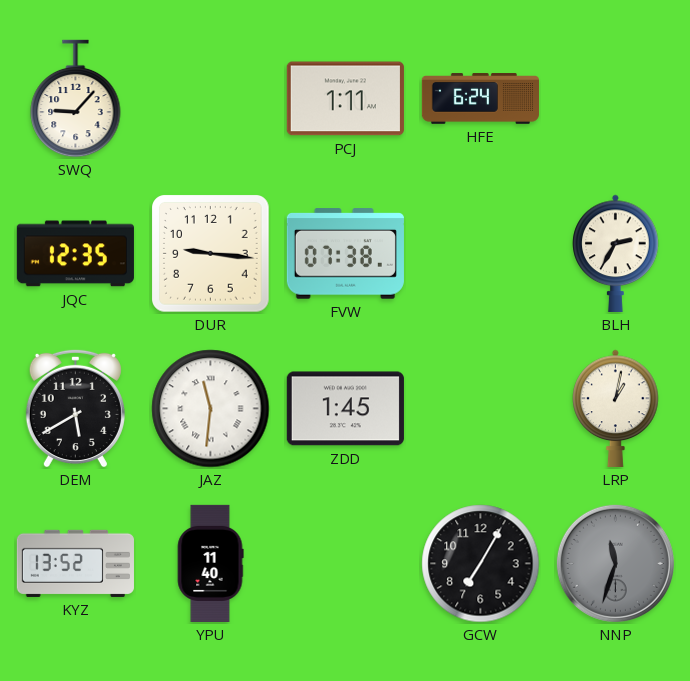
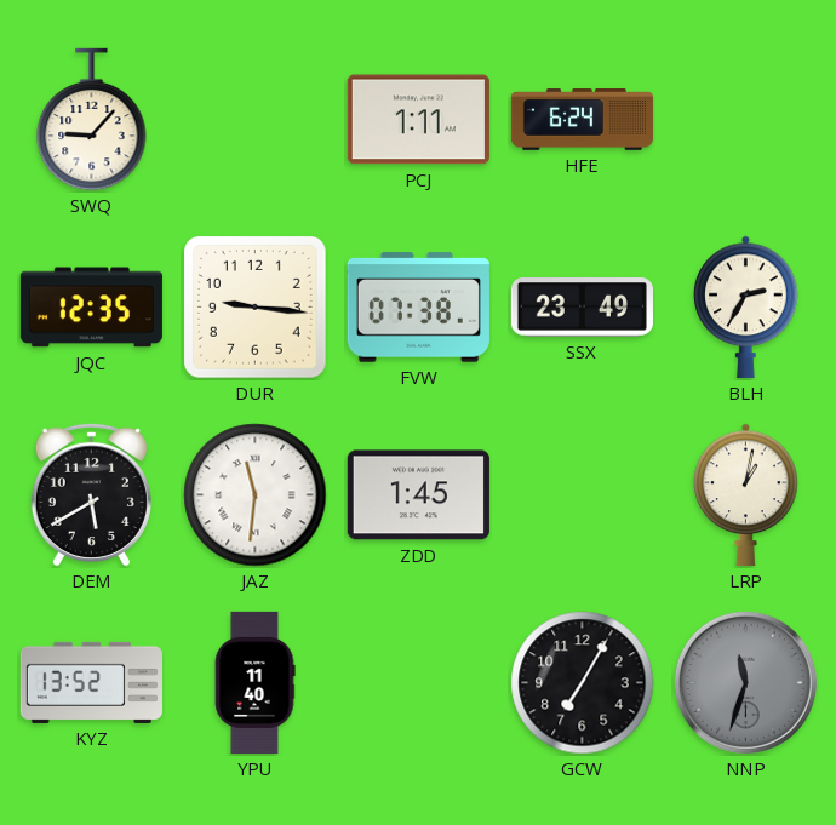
SSX: none -> 23:49
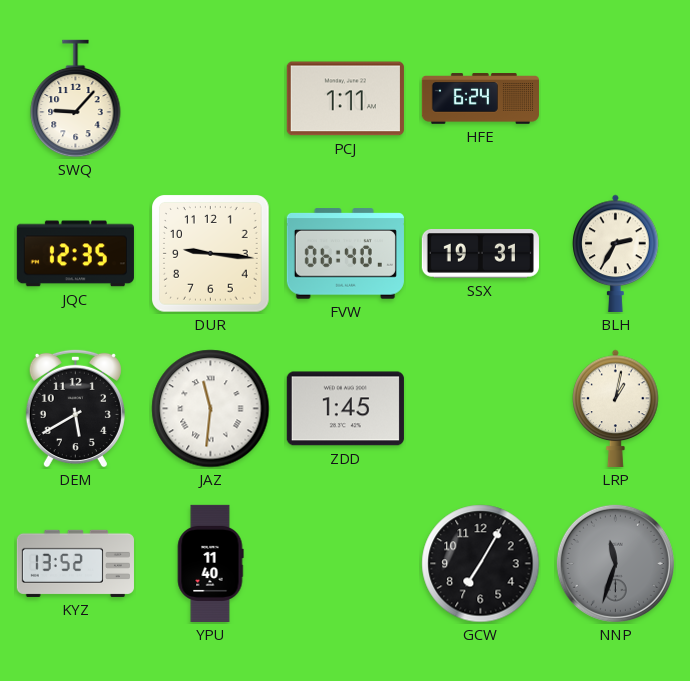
FVW: 07:38 -> 06:40
SSX: 23:49 -> 19:31
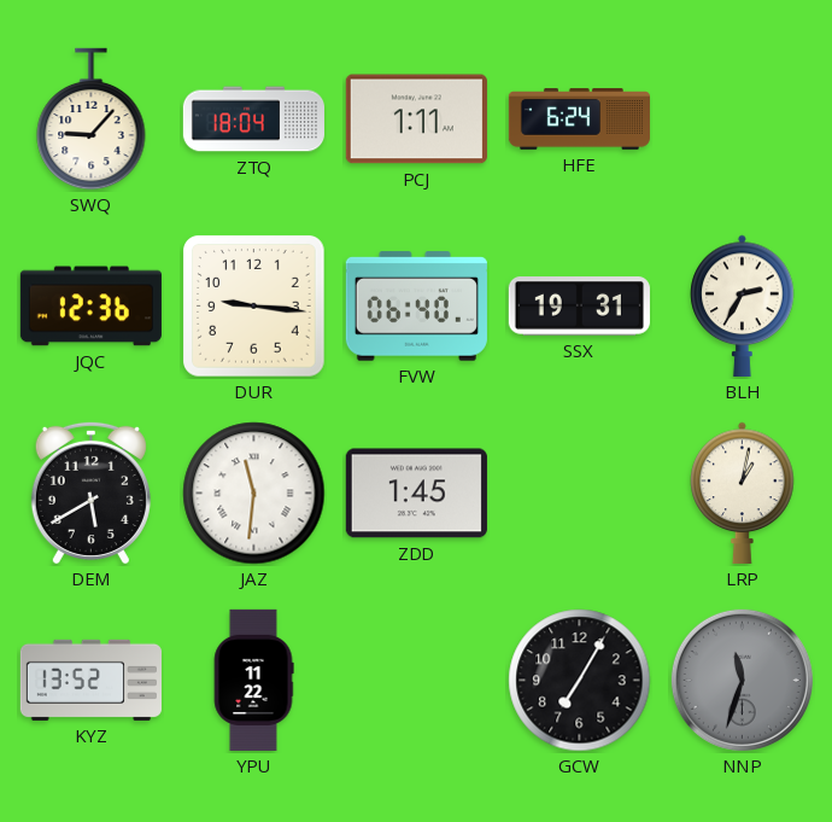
ZTQ: none -> 18:04
JQC: 12:35 -> 12:36
YPU: 11:40 -> 11:22
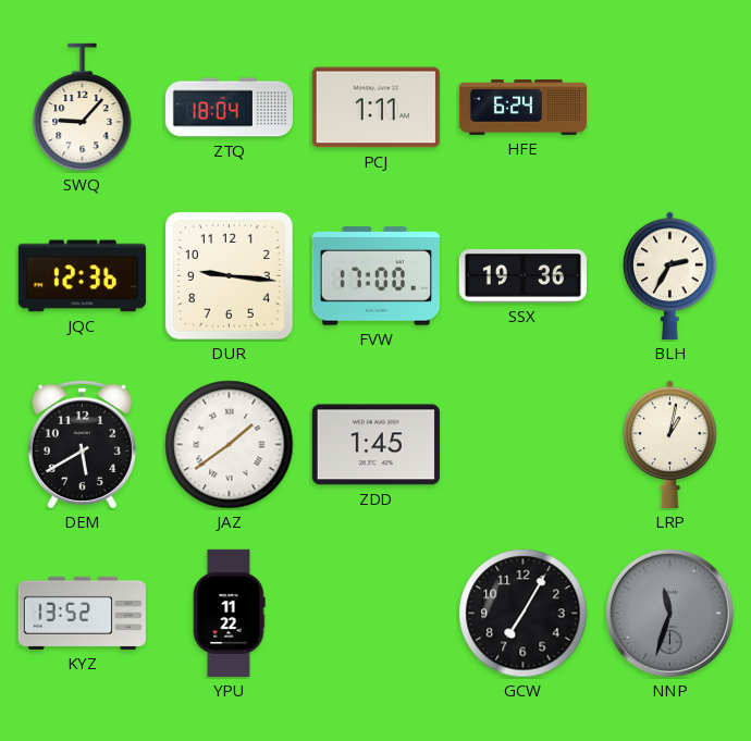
FVW: 06:40 -> 17:00
SSX: 19:31 -> 19:36
JAZ: 11:31 -> 1:39
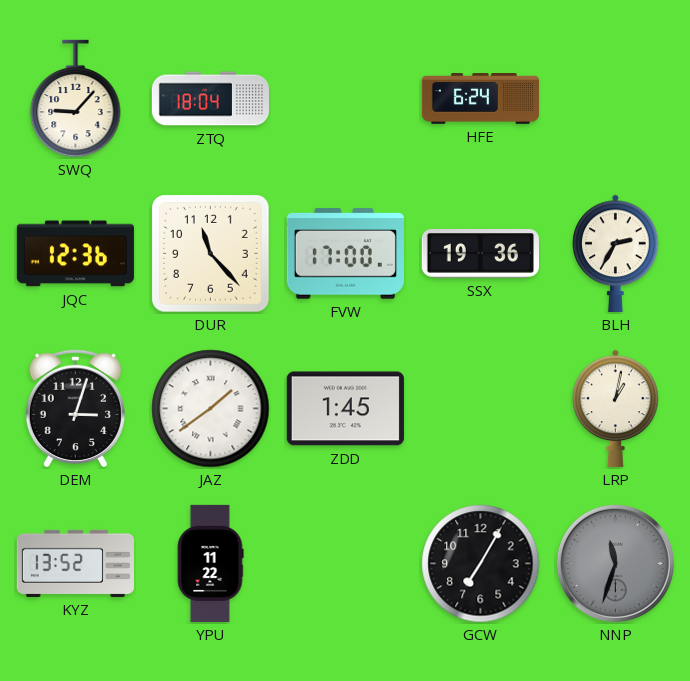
PCJ: 1:11 -> none
DUR: 9:16 -> 11:23
DEM: 5:40 -> 3:03
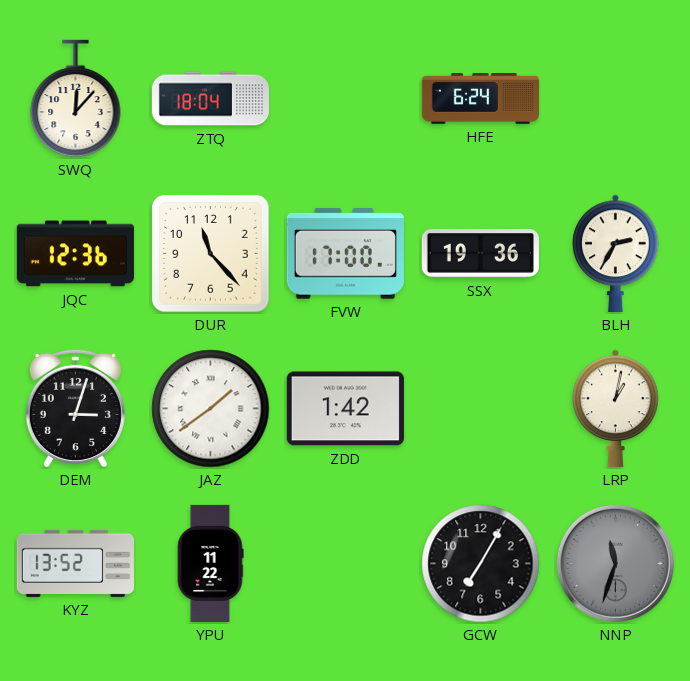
SWQ: 9:07 -> 12:07
ZDD: 1:45 -> 1:42
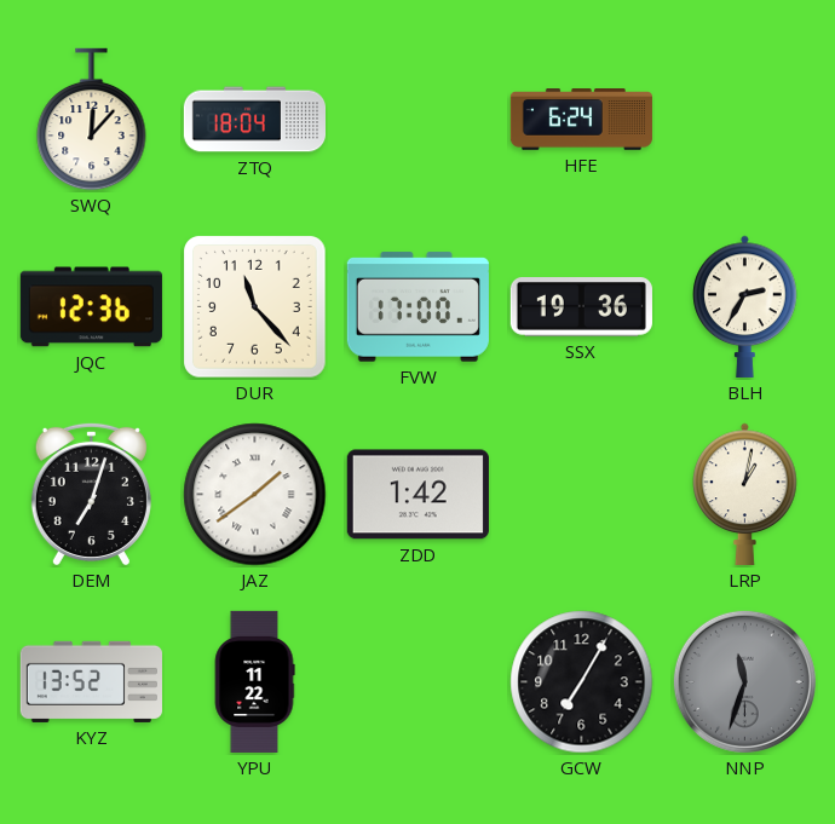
DEM: 3:03 -> 7:03
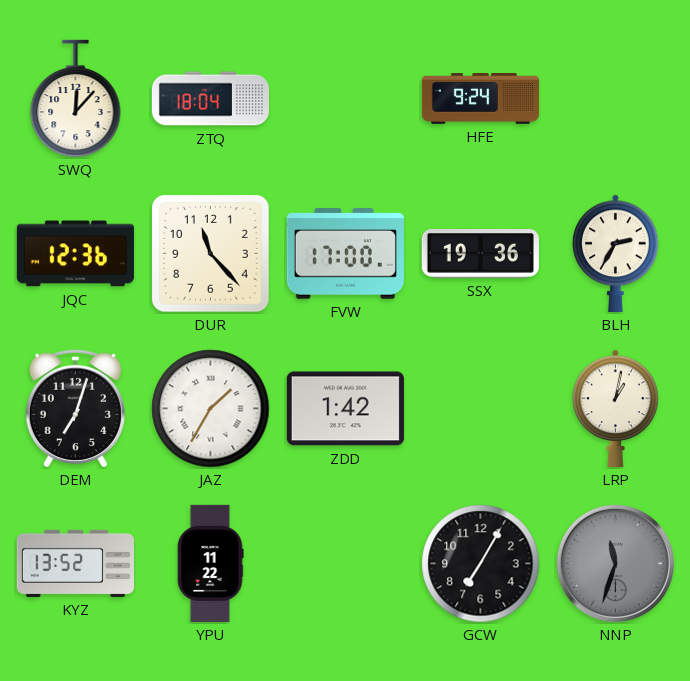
HFE: 6:24 -> 9:24
JAZ: 1:39 -> 1:35
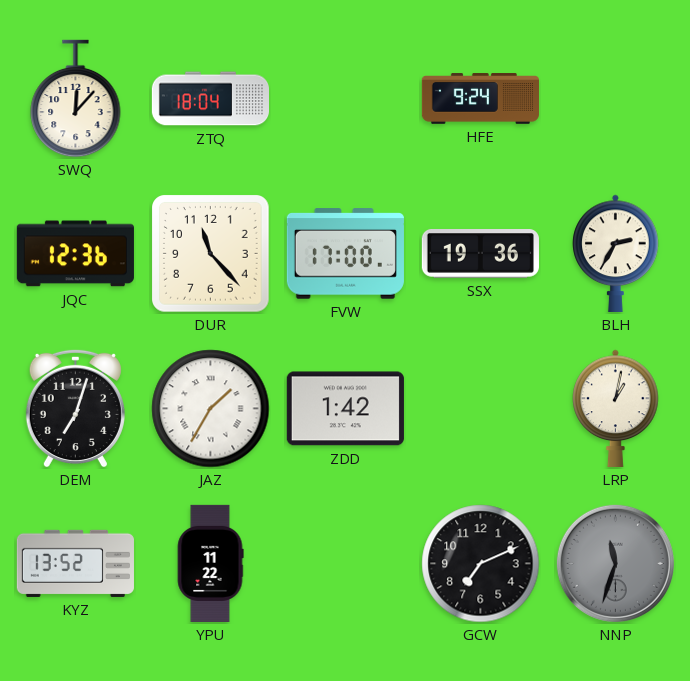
GCW: 7:05 -> 7:11
